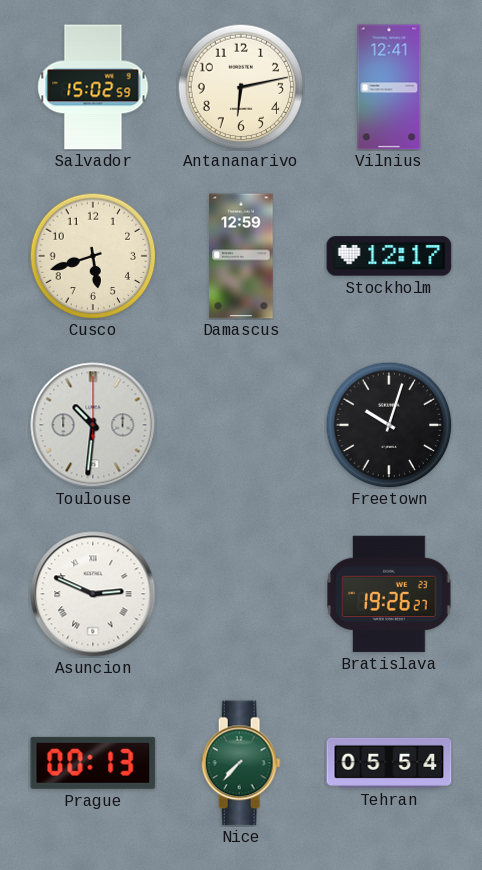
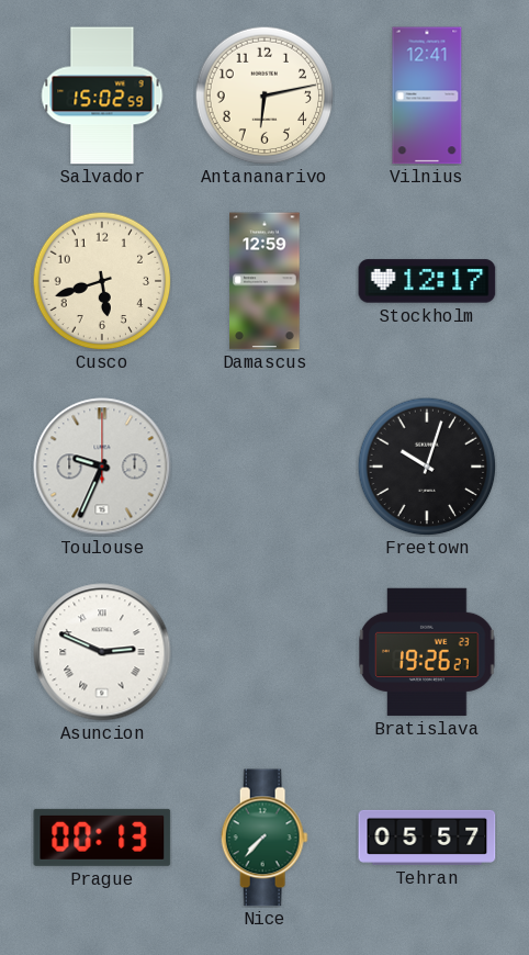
Toulouse: 10:31 -> 9:34
Tehran: 05:54 -> 05:57
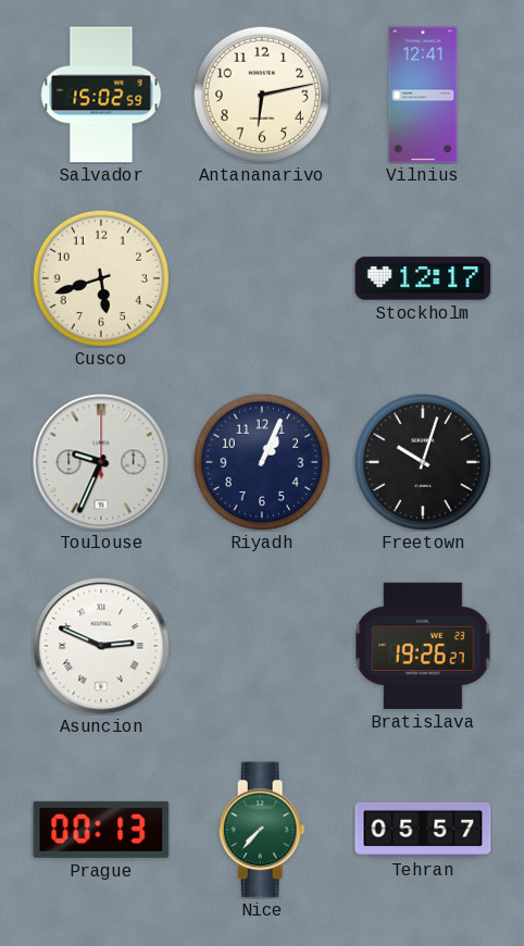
Damascus: 12:59 -> none
Riyadh: none -> 1:04
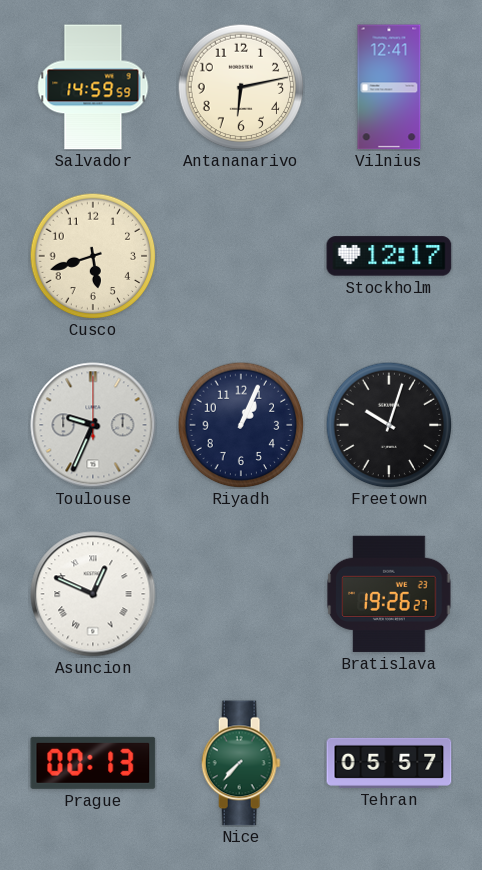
Salvador: 15:02 -> 14:59
Asuncion: 2:49 -> 12:49
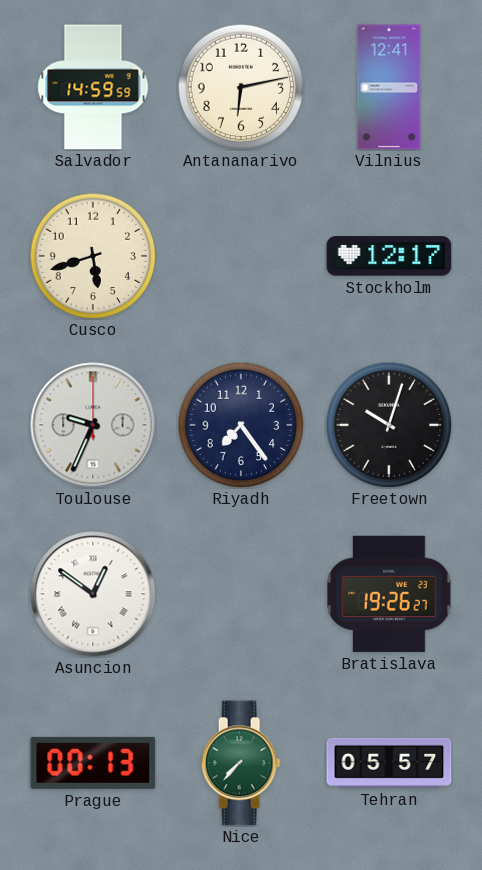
Riyadh: 1:04 -> 7:24
Asuncion: 12:49 -> 12:51
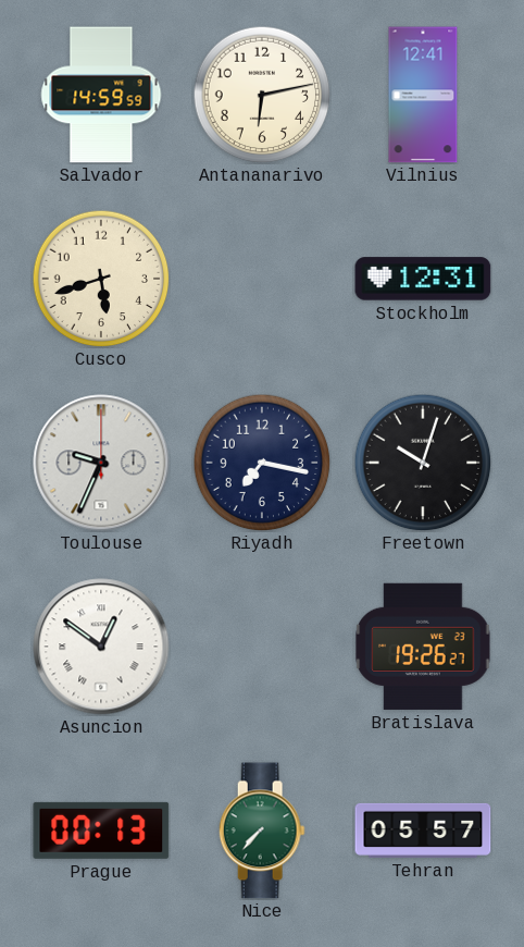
Stockholm: 12:17 -> 12:31
Riyadh: 7:24 -> 7:17
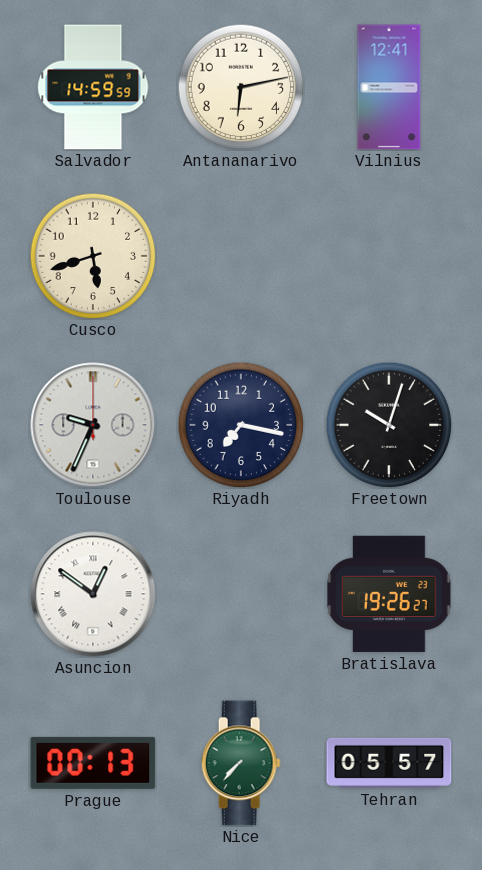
Stockholm: 12:31 -> none
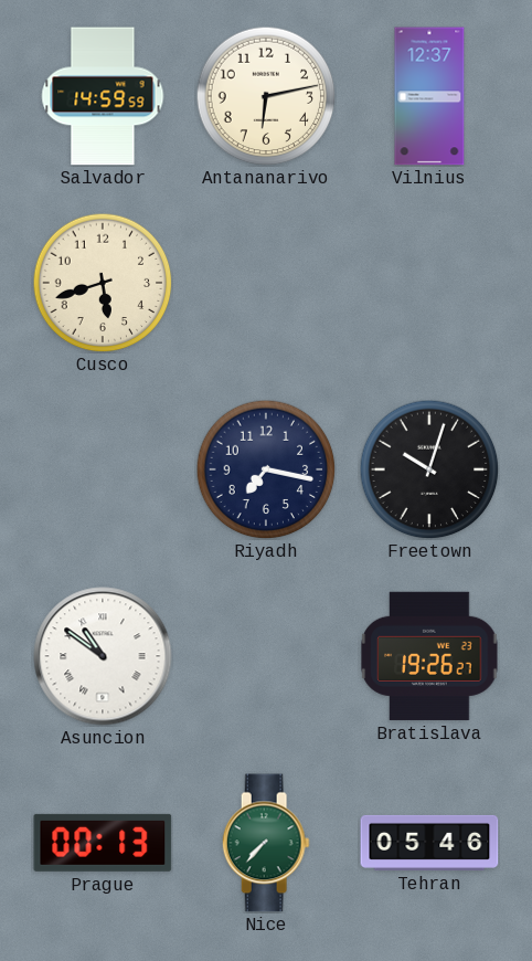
Vilnius: 12:41 -> 12:37
Toulouse: 9:34 -> none
Asuncion: 12:51 -> 10:51
Tehran: 05:57 -> 05:46
